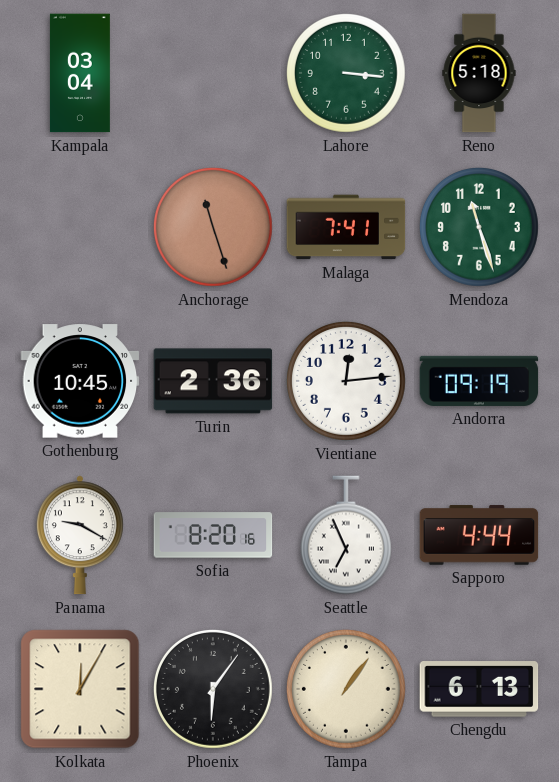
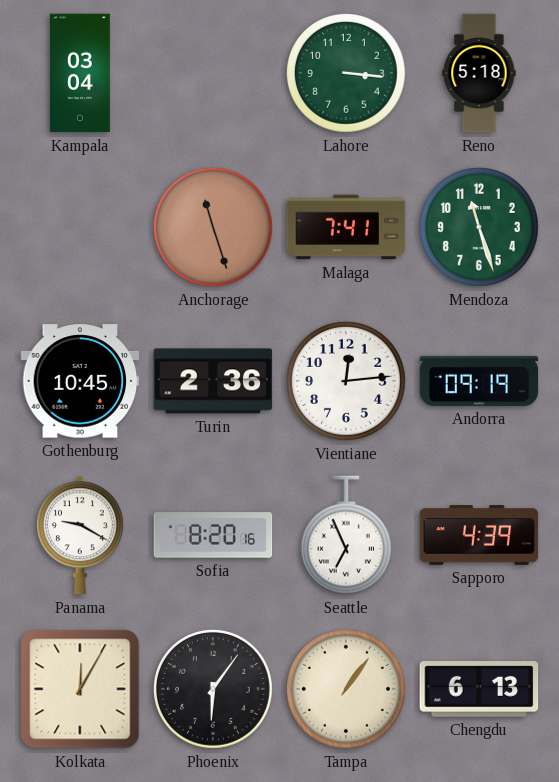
Sapporo: 4:44 -> 4:39
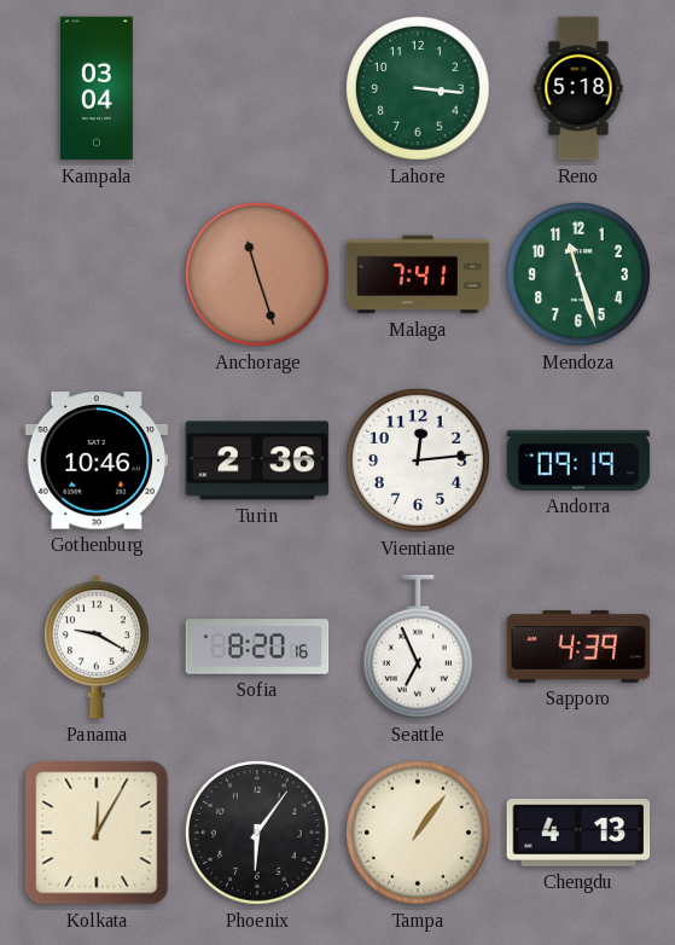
Gothenburg: 10:45 -> 10:46
Chengdu: 6:13 -> 4:13
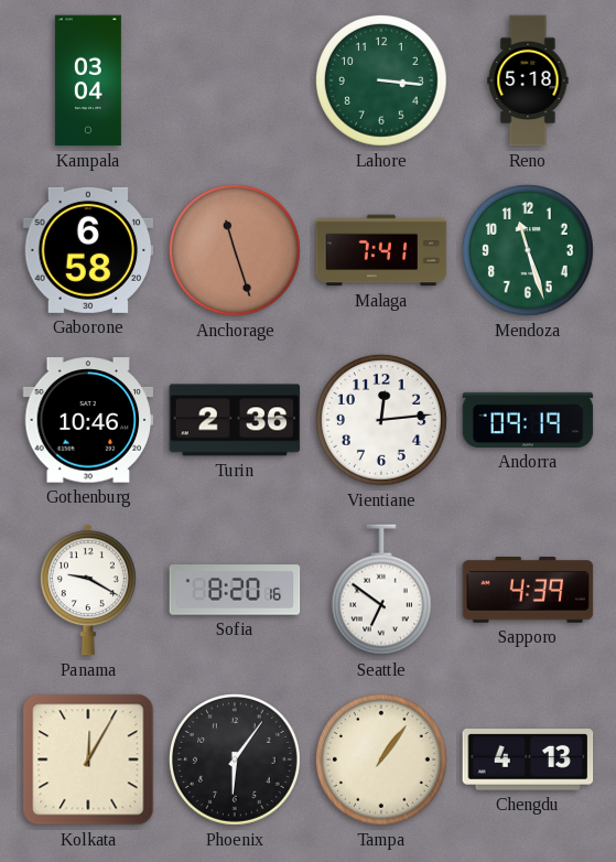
Gaborone: none -> 6:58
Seattle: 6:56 -> 6:51
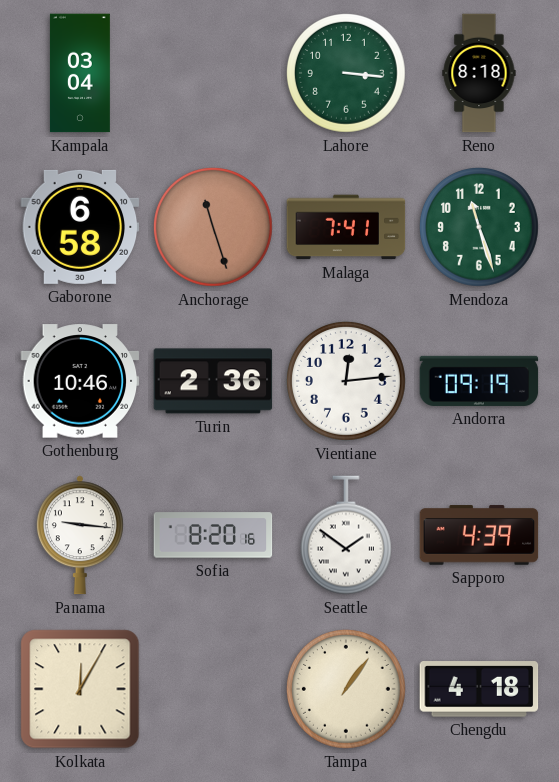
Reno: 5:18 -> 8:18
Panama: 9:20 -> 9:16
Seattle: 6:51 -> 1:51
Phoenix: 6:06 -> none
Chengdu: 4:13 -> 4:18
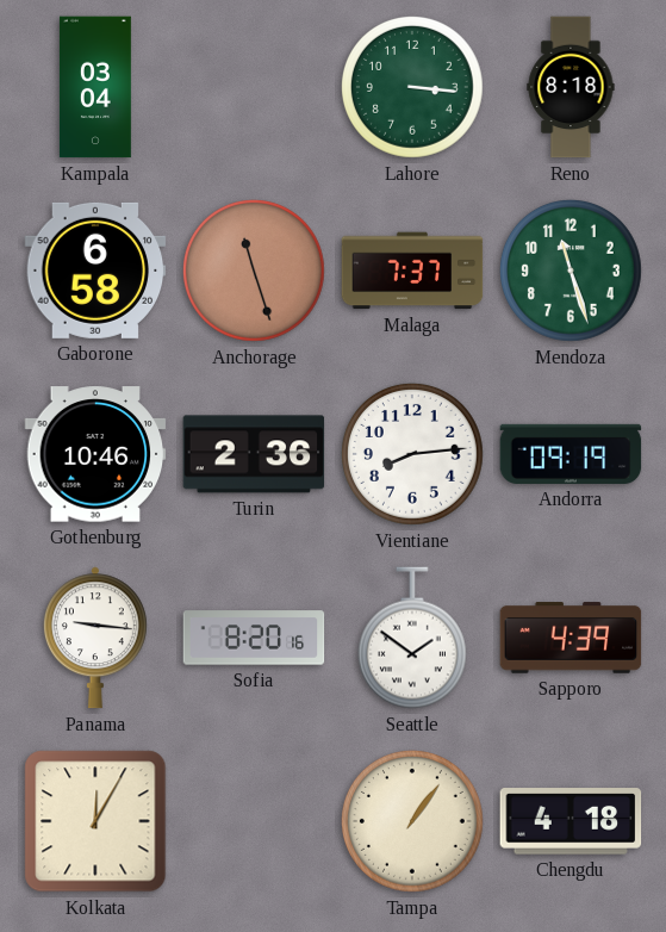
Malaga: 7:41 -> 7:37
Vientiane: 12:14 -> 8:14
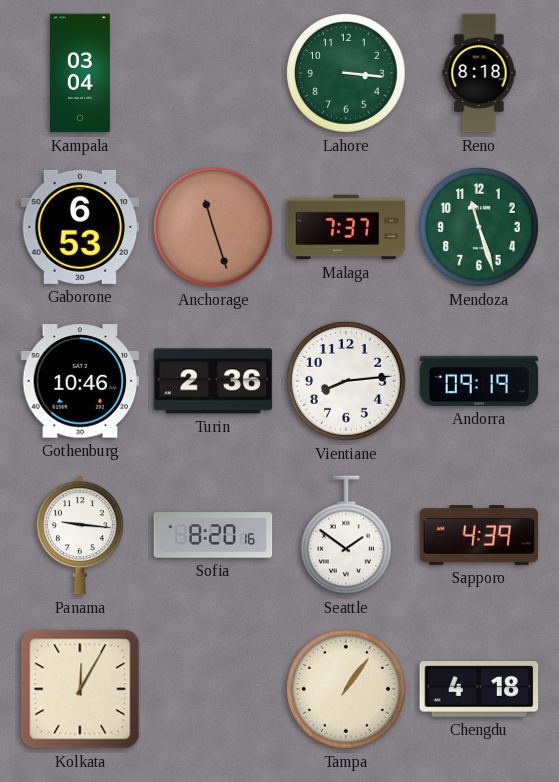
Gaborone: 6:58 -> 6:53
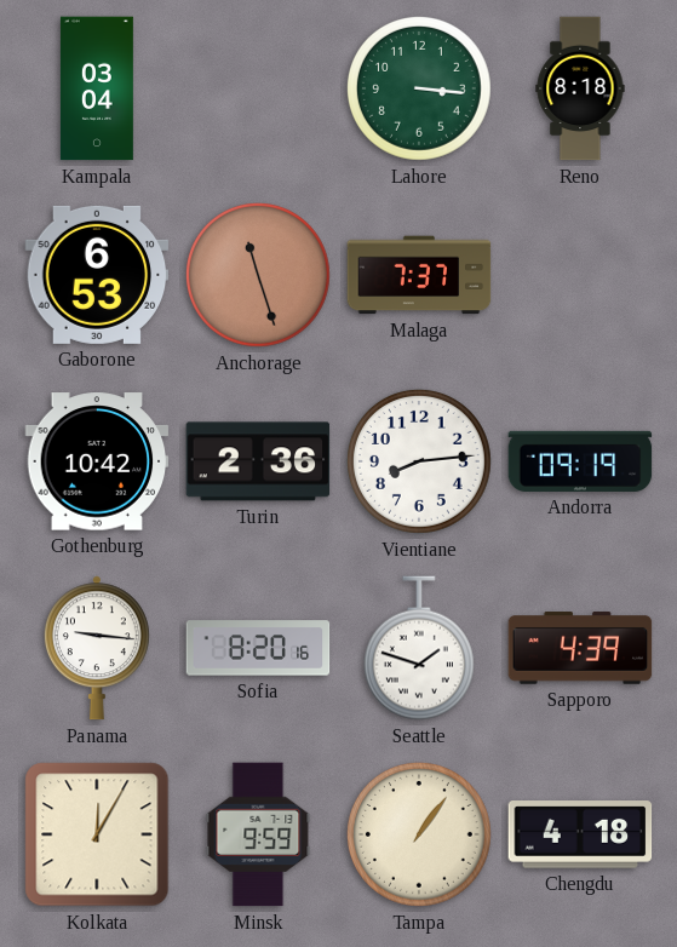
Mendoza: 11:27 -> none
Gothenburg: 10:46 -> 10:42
Seattle: 1:51 -> 1:48
Minsk: none -> 9:59
